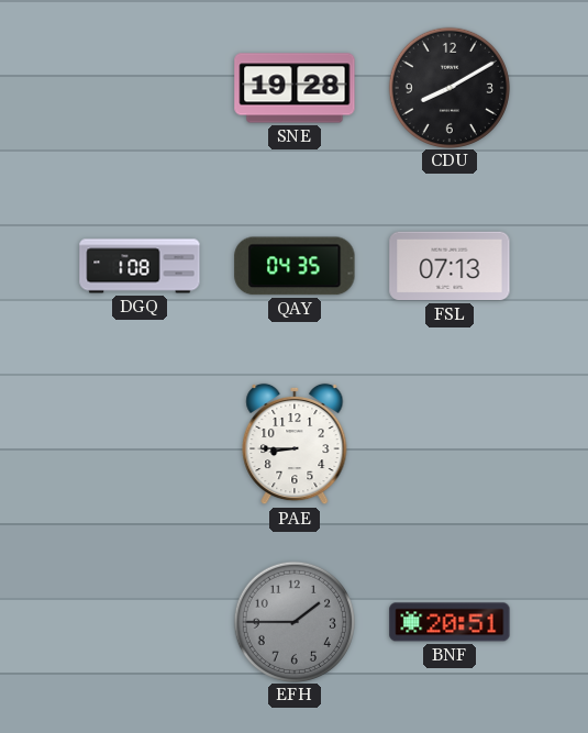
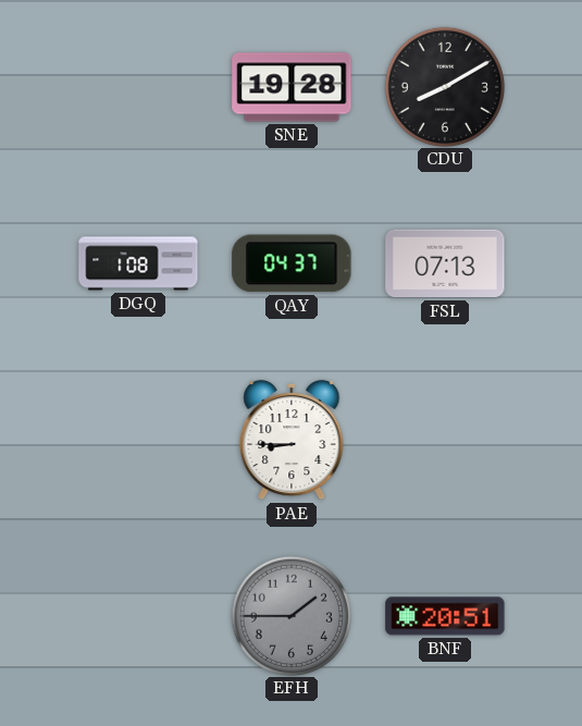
QAY: 04:35 -> 04:37
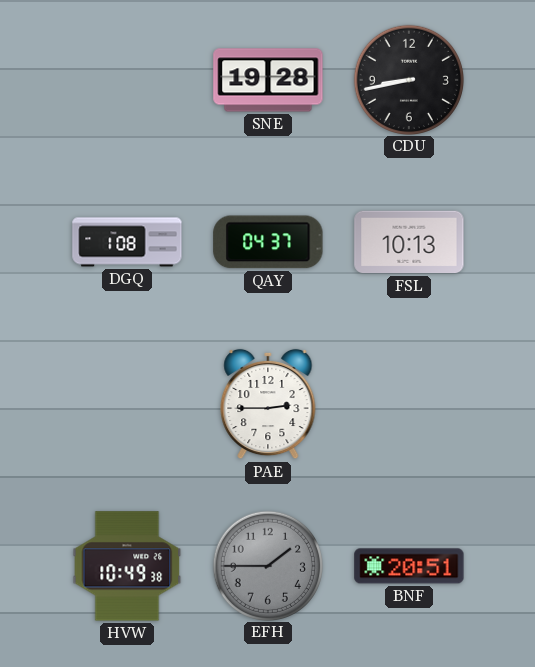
CDU: 8:10 -> 8:43
FSL: 07:13 -> 10:13
PAE: 8:45 -> 2:45
HVW: none -> 10:49
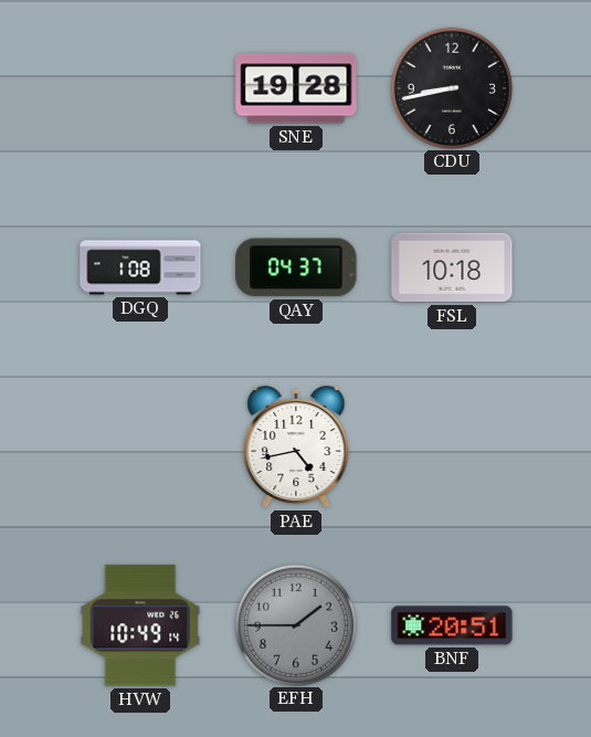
FSL: 10:13 -> 10:18
PAE: 2:45 -> 4:43
HVW: 10:49:38 -> 10:49:14
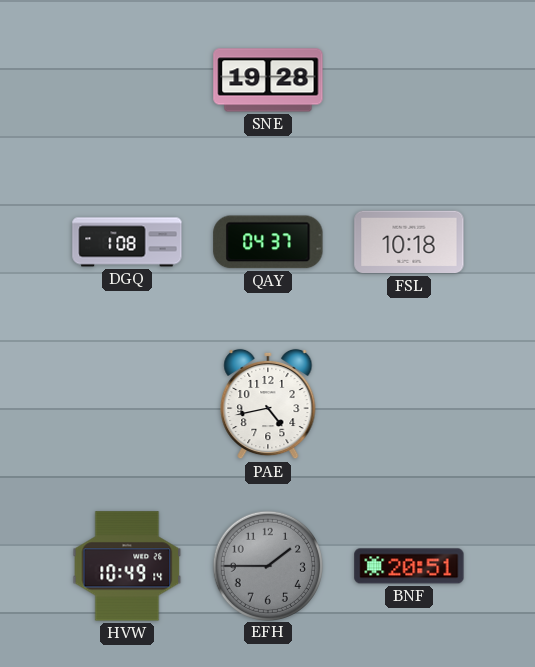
CDU: 8:43 -> none
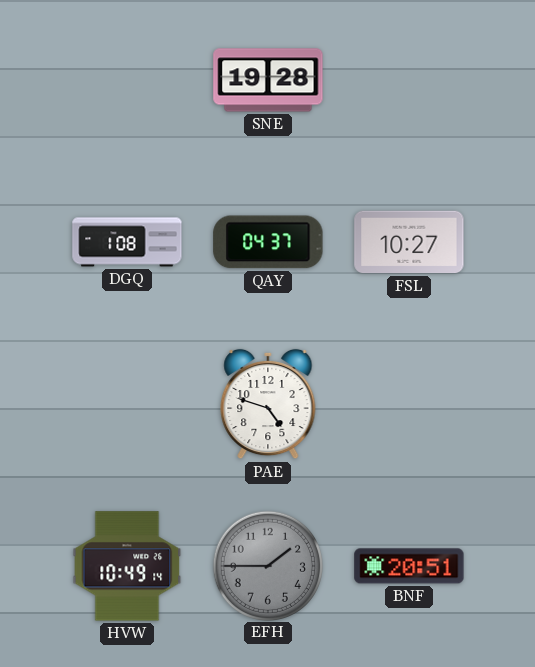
FSL: 10:18 -> 10:27
PAE: 4:43 -> 4:48
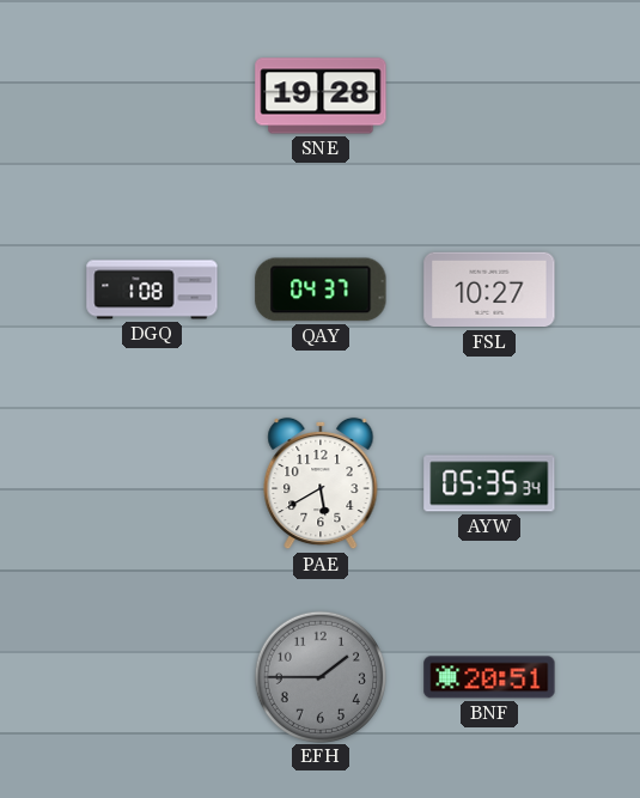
PAE: 4:48 -> 5:40
AYW: none -> 05:35
HVW: 10:49 -> none
